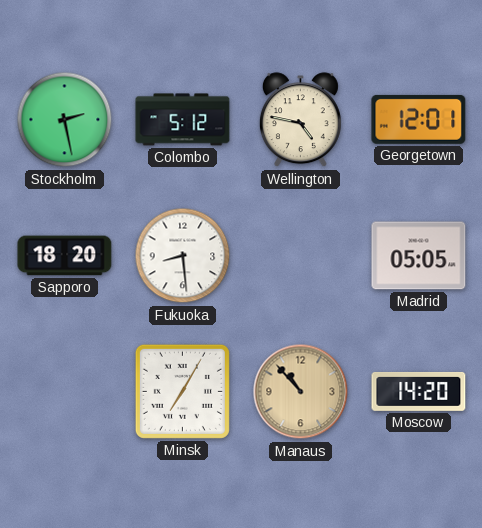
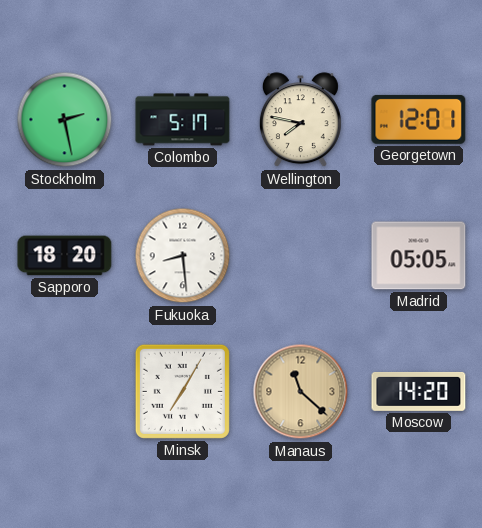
Colombo: 5:12 -> 5:17
Wellington: 4:47 -> 7:47
Manaus: 10:53 -> 11:22
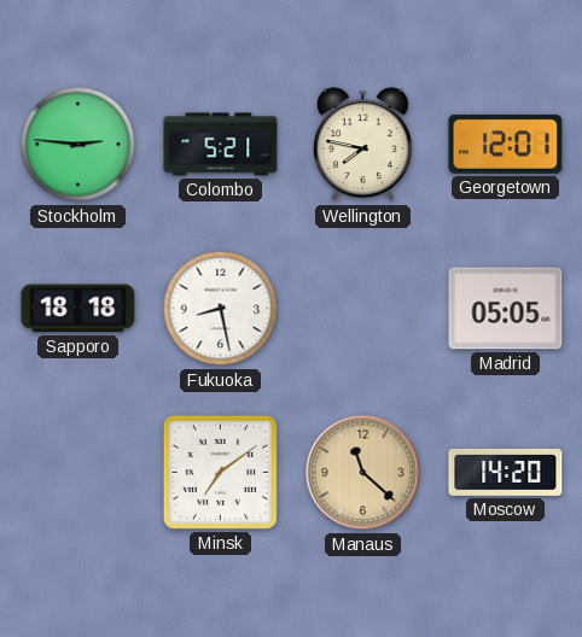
Stockholm: 2:28 -> 2:46
Colombo: 5:17 -> 5:21
Sapporo: 18:20 -> 18:18
Fukuoka: 8:29 -> 8:28
Minsk: 7:05 -> 7:09
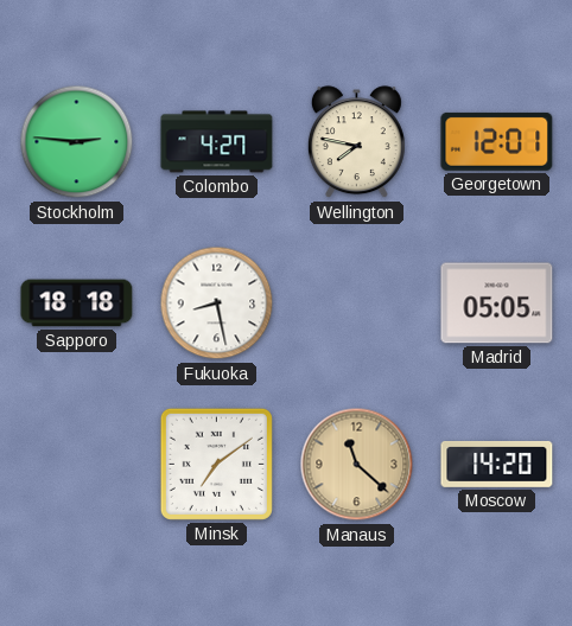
Colombo: 5:21 -> 4:27
